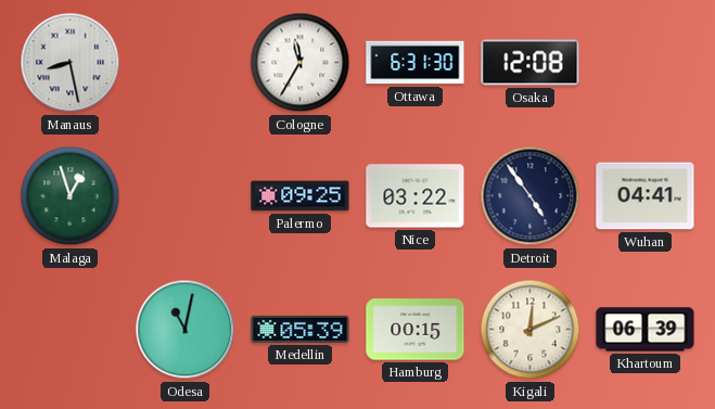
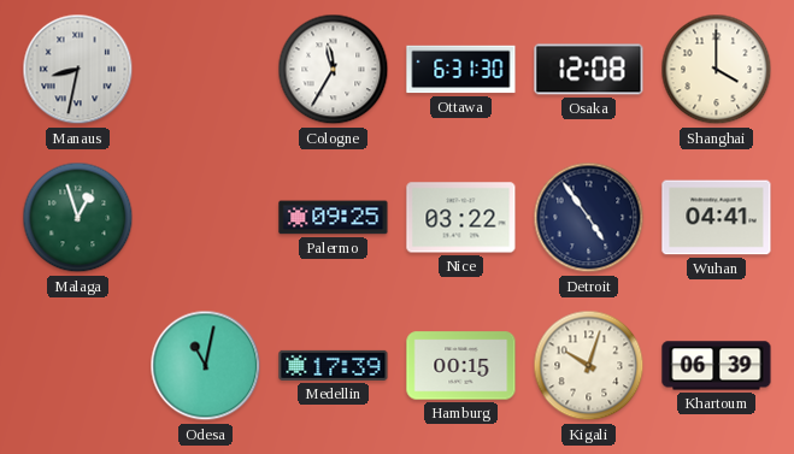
Manaus: 8:28 -> 8:32
Shanghai: none -> 4:00
Medellin: 05:39 -> 17:39
Kigali: 12:11 -> 10:03
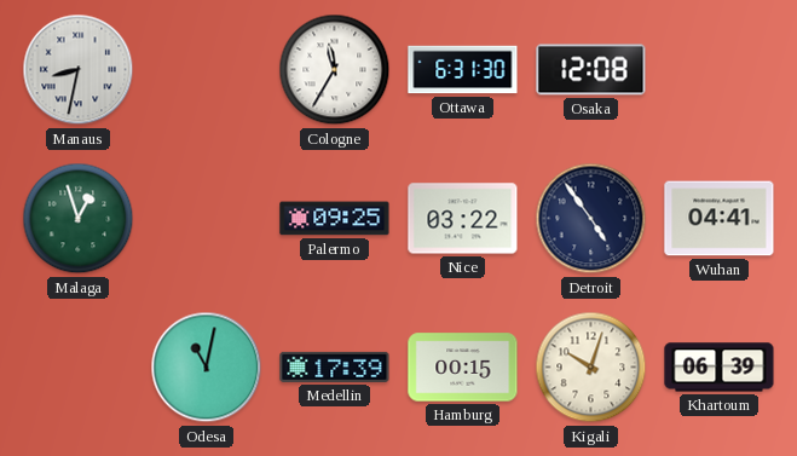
Shanghai: 4:00 -> none
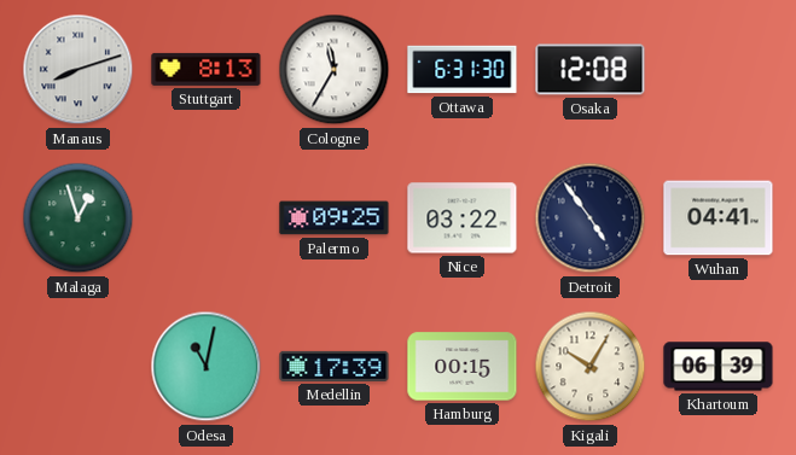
Manaus: 8:32 -> 8:12
Stuttgart: none -> 8:13
Kigali: 10:03 -> 10:05
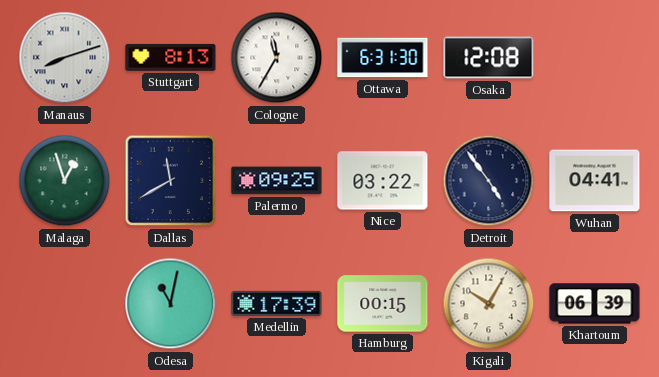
Dallas: none -> 11:40
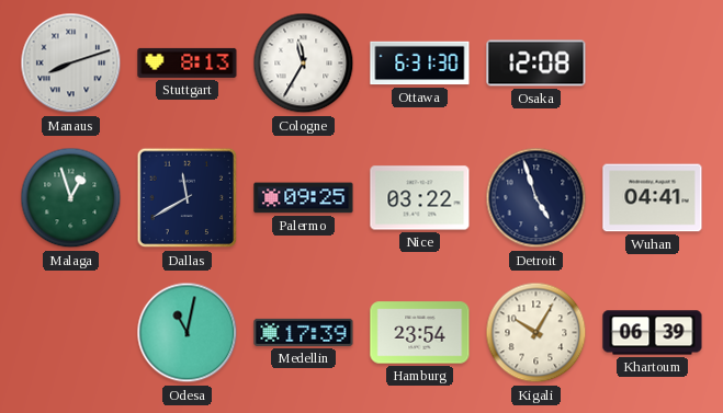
Detroit: 4:54 -> 4:57
Hamburg: 00:15 -> 23:54
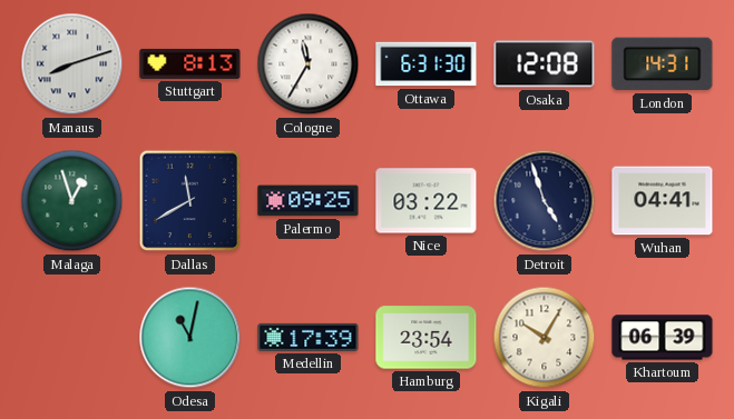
London: none -> 14:31
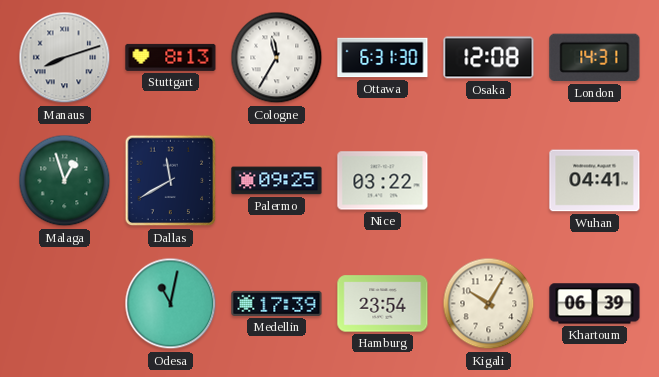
Detroit: 4:57 -> none
